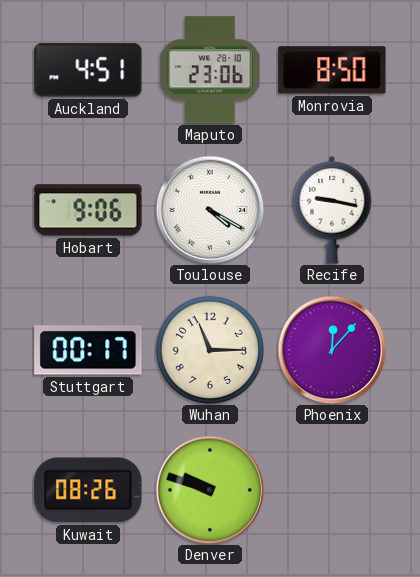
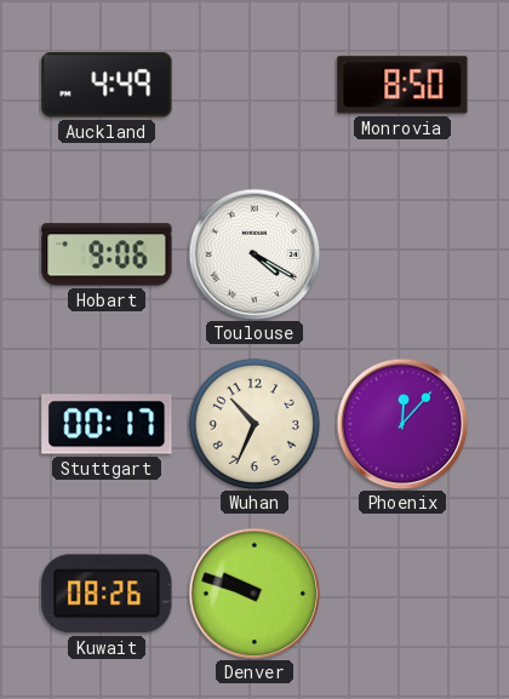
Auckland: 4:51 -> 4:49
Maputo: 23:06 -> none
Recife: 9:17 -> none
Wuhan: 11:15 -> 10:34
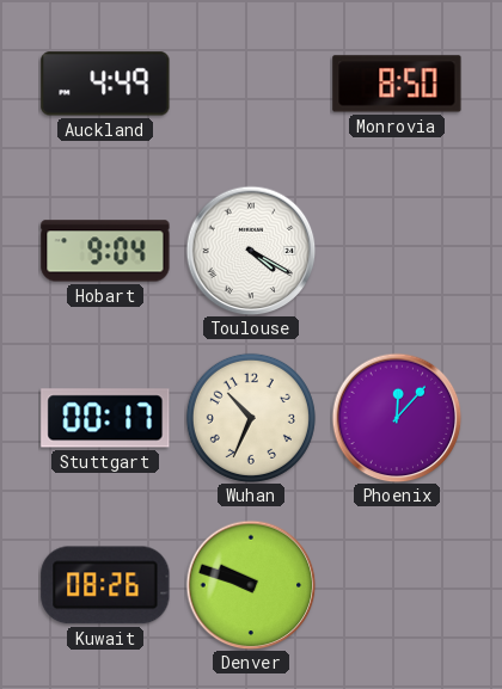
Hobart: 9:06 -> 9:04
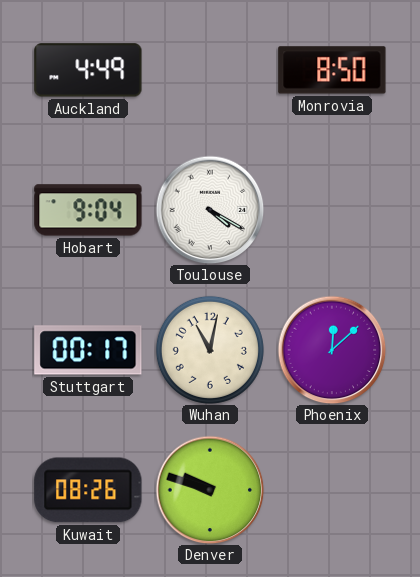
Wuhan: 10:34 -> 11:02
Phoenix: 12:07 -> 12:08
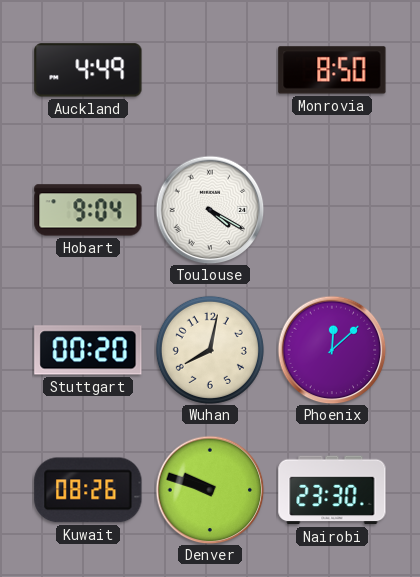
Stuttgart: 00:17 -> 00:20
Wuhan: 11:02 -> 8:02
Nairobi: none -> 23:30
